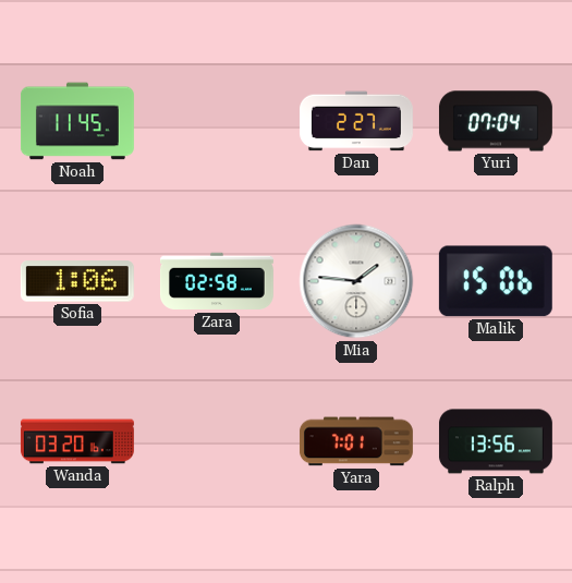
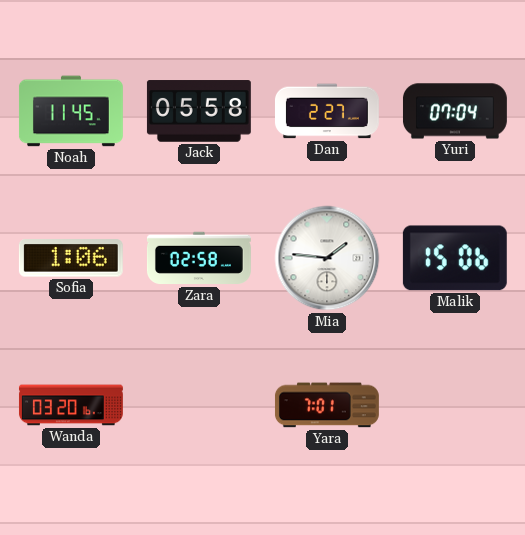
Jack: none -> 05:58
Ralph: 13:56 -> none
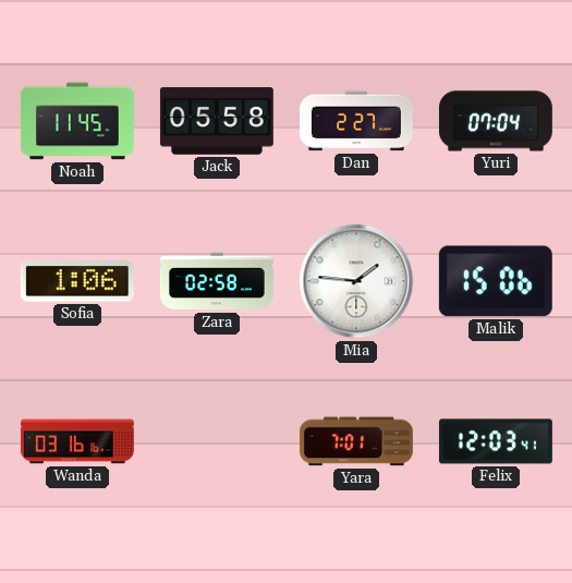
Wanda: 03:20 -> 03:16
Felix: none -> 12:03
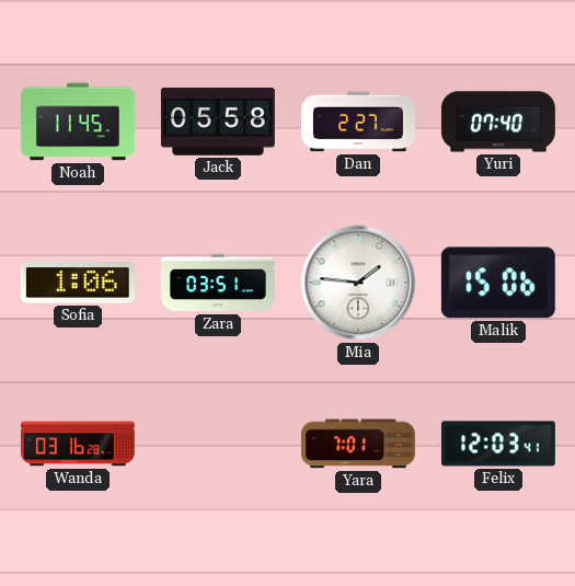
Yuri: 07:04 -> 07:40
Zara: 02:58 -> 03:51
Wanda: 03:16:16 -> 03:16:28
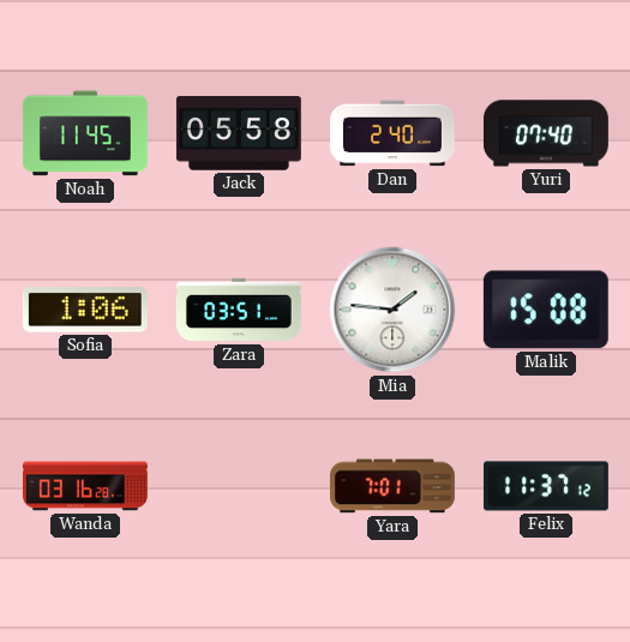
Dan: 2:27 -> 2:40
Malik: 15:06 -> 15:08
Felix: 12:03 -> 11:37
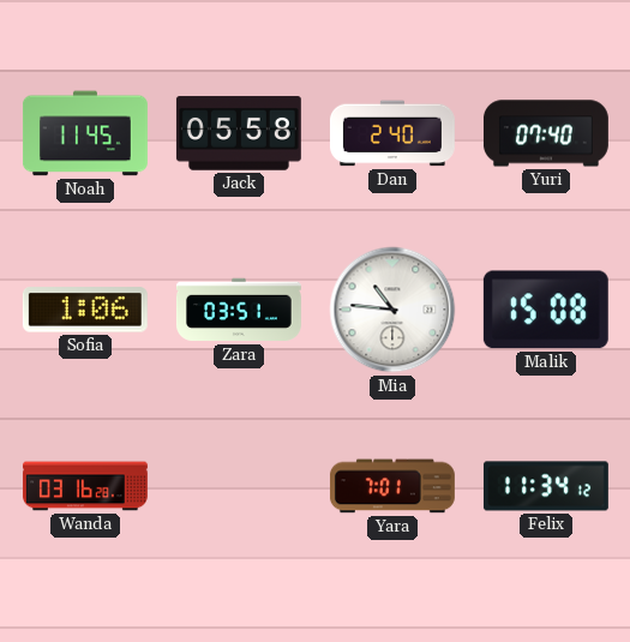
Mia: 1:46 -> 10:46
Felix: 11:37 -> 11:34
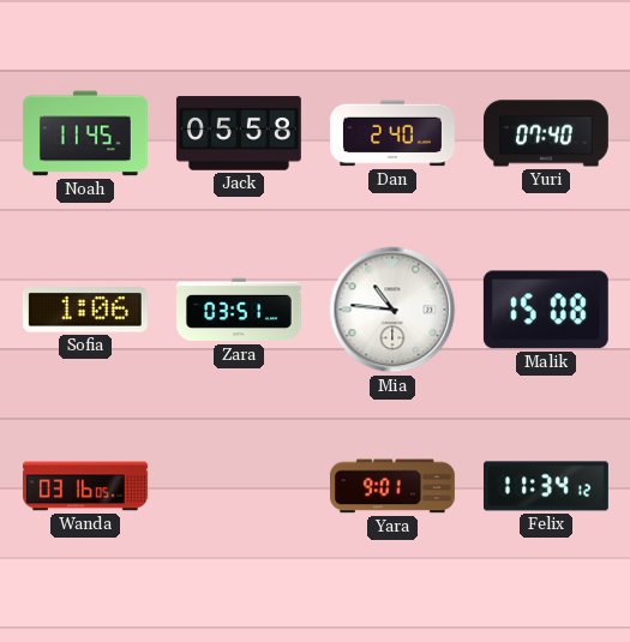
Wanda: 03:16:28 -> 03:16:05
Yara: 7:01 -> 9:01
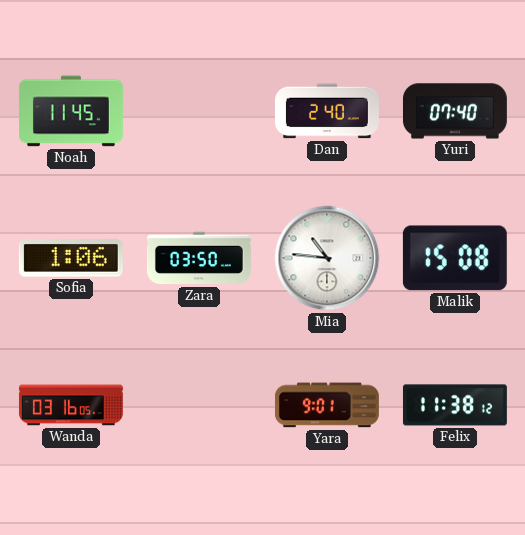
Jack: 05:58 -> none
Zara: 03:51 -> 03:50
Felix: 11:34 -> 11:38
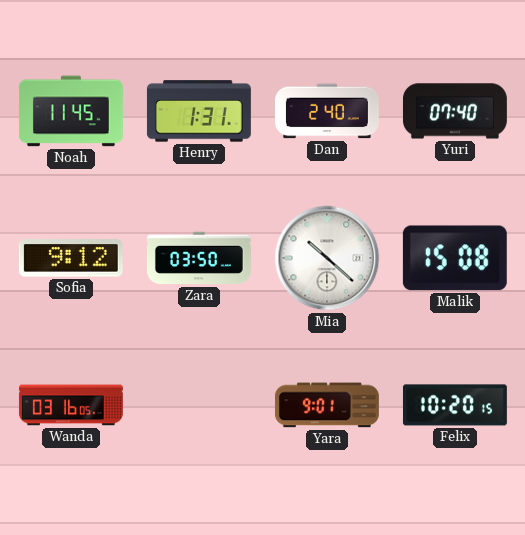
Henry: none -> 1:31
Sofia: 1:06 -> 9:12
Mia: 10:46 -> 10:22
Felix: 11:38 -> 10:20
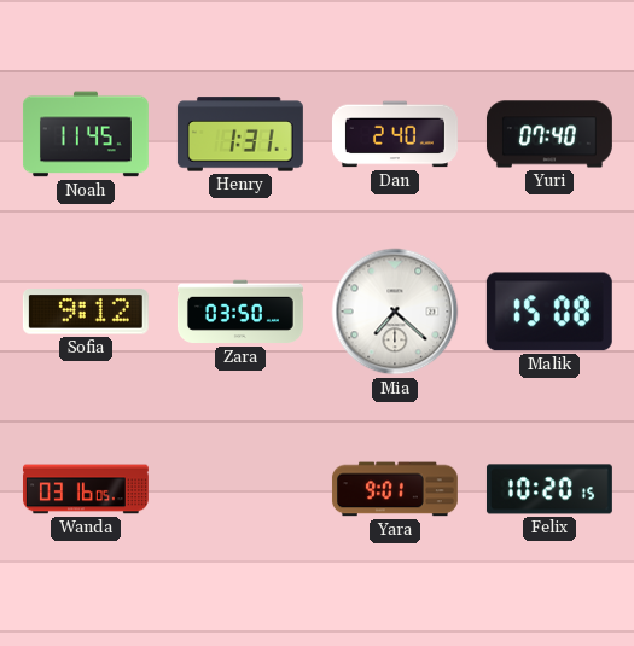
Mia: 10:22 -> 7:22
